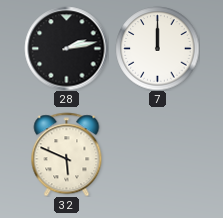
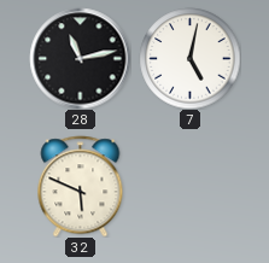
28: 2:13 -> 11:13
7: 12:00 -> 5:02
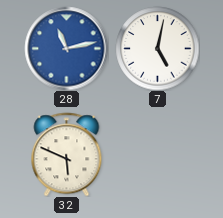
28 dial: black -> blue
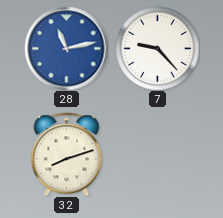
7: 5:02 -> 9:23
32: 5:49 -> 8:12
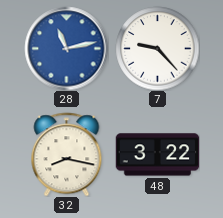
32: 8:12 -> 8:17
48: none -> 3:22
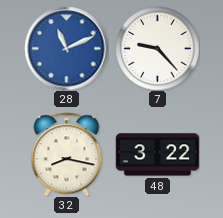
28: 11:13 -> 11:11
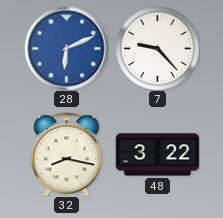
28: 11:11 -> 6:11
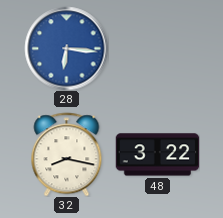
28: 6:11 -> 6:16
7: 9:23 -> none
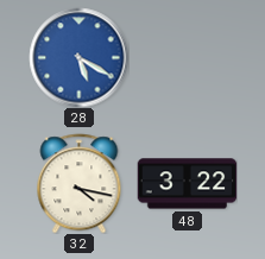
28: 6:16 -> 5:20
32: 8:17 -> 4:17
